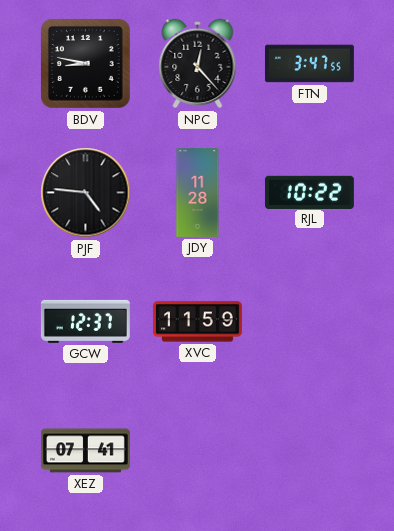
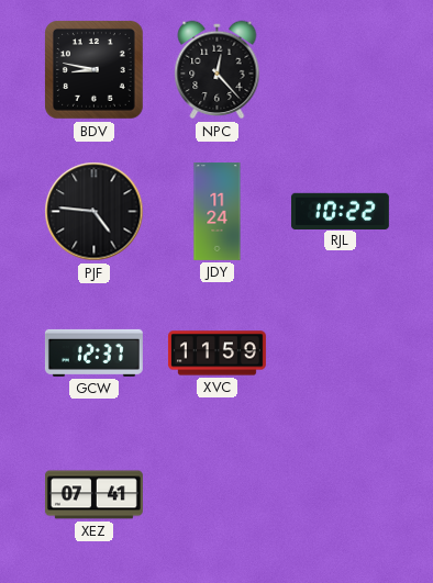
FTN: 3:47 -> none
JDY: 11:28 -> 11:24
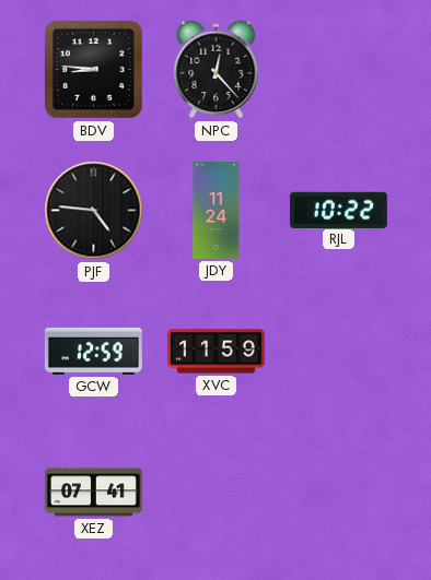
BDV: 8:47 -> 8:46
GCW: 12:37 -> 12:59
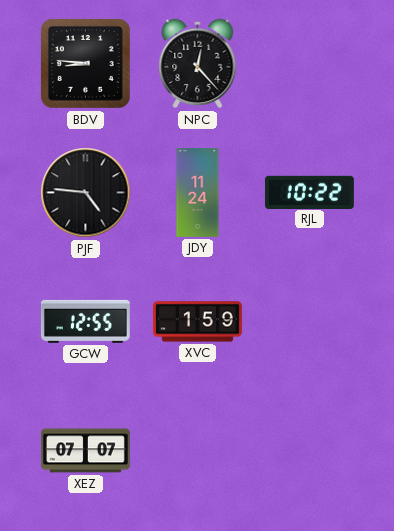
GCW: 12:59 -> 12:55
XVC: 11:59 -> 1:59
XEZ: 07:41 -> 07:07
